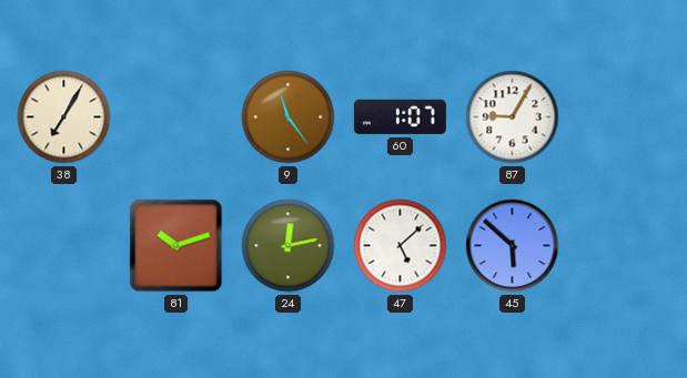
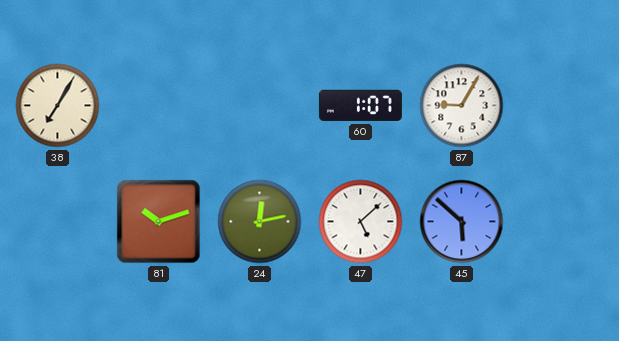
9: 11:24 -> none
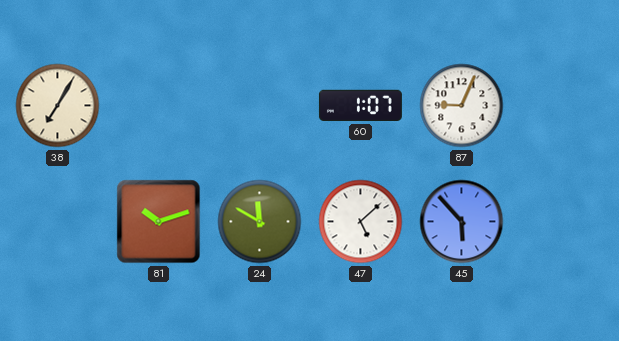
87: 9:05 -> 9:04
24: 12:13 -> 11:50
45: 5:52 -> 5:53
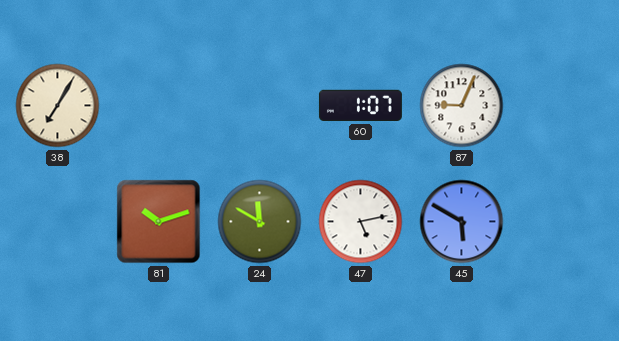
47: 5:08 -> 5:13
45: 5:53 -> 5:50
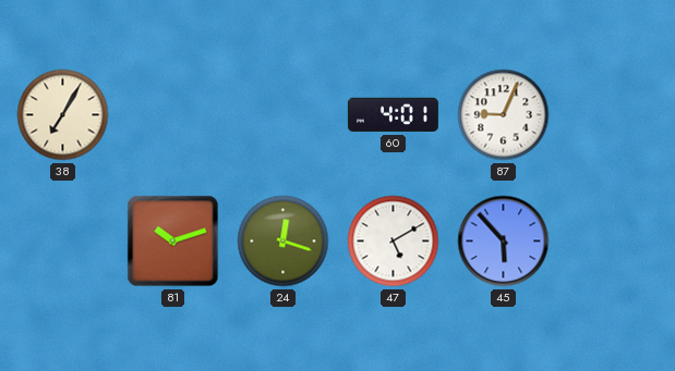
60: 1:07 -> 4:01
24: 11:50 -> 12:18
47: 5:13 -> 5:10
45: 5:50 -> 5:53
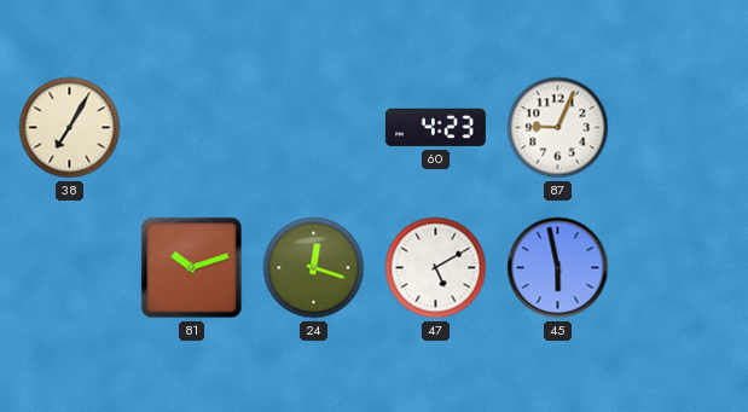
60: 4:01 -> 4:23
45: 5:53 -> 5:58
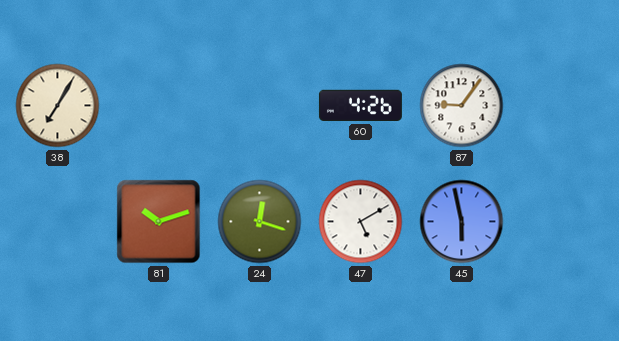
60: 4:23 -> 4:26
87: 9:04 -> 9:06
